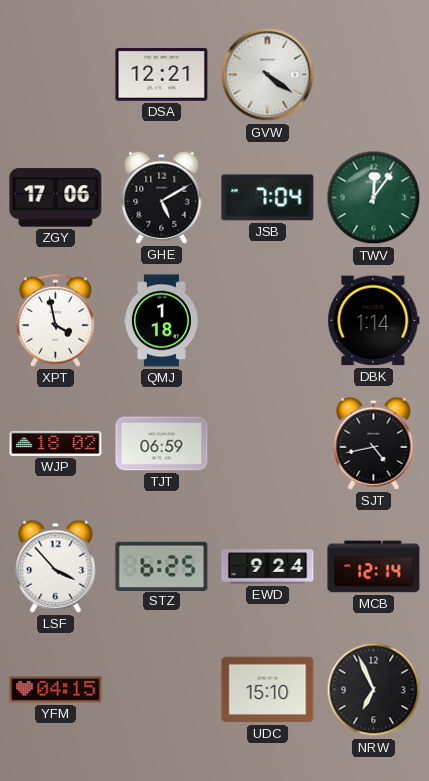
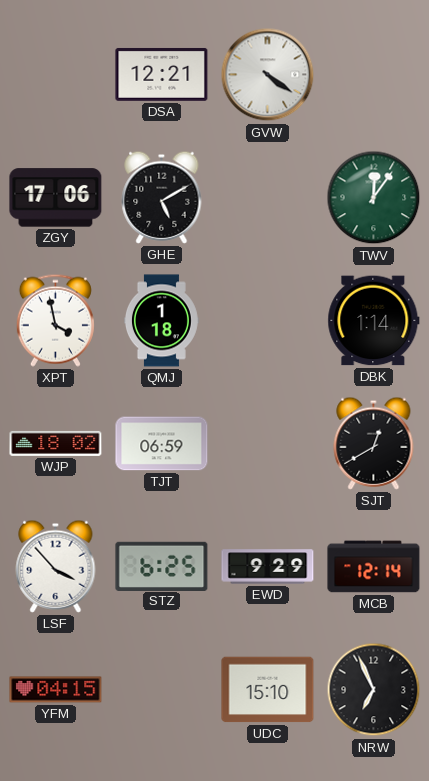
JSB: 7:04 -> none
SJT: 4:43 -> 12:40
EWD: 9:24 -> 9:29
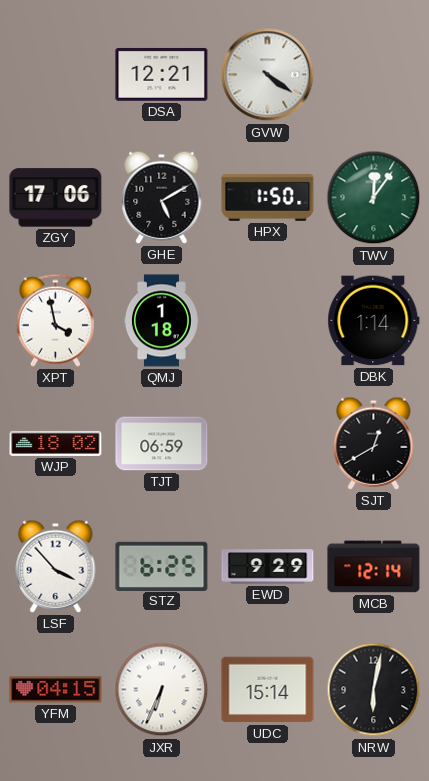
HPX: none -> 1:50
JXR: none -> 6:34
UDC: 15:10 -> 15:14
NRW: 6:56 -> 6:02
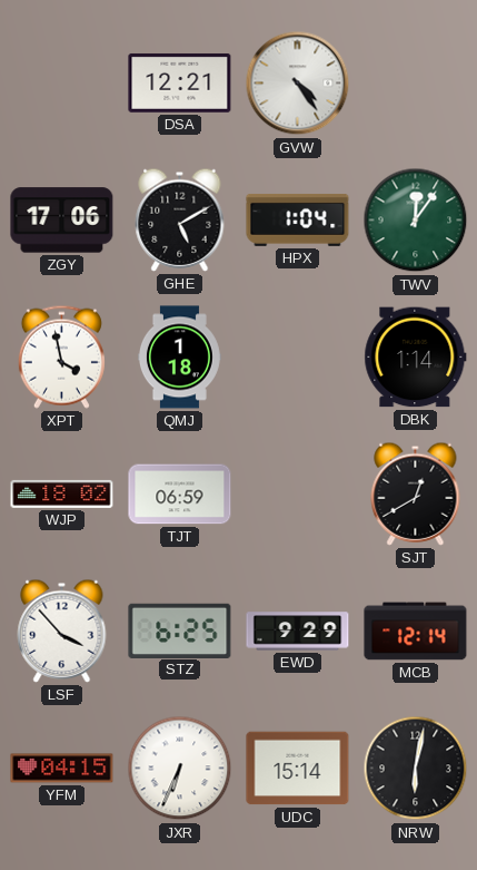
GVW: 4:21 -> 4:24
HPX: 1:50 -> 1:04
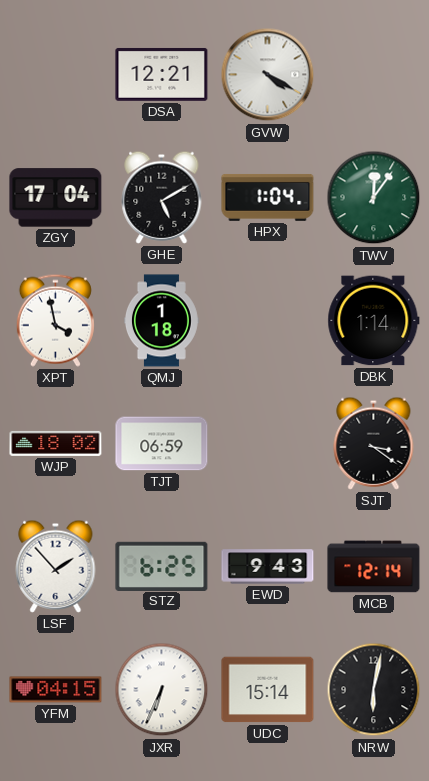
GVW: 4:24 -> 4:20
ZGY: 17:06 -> 17:04
SJT: 12:40 -> 3:21
LSF: 3:53 -> 1:53
EWD: 9:29 -> 9:43
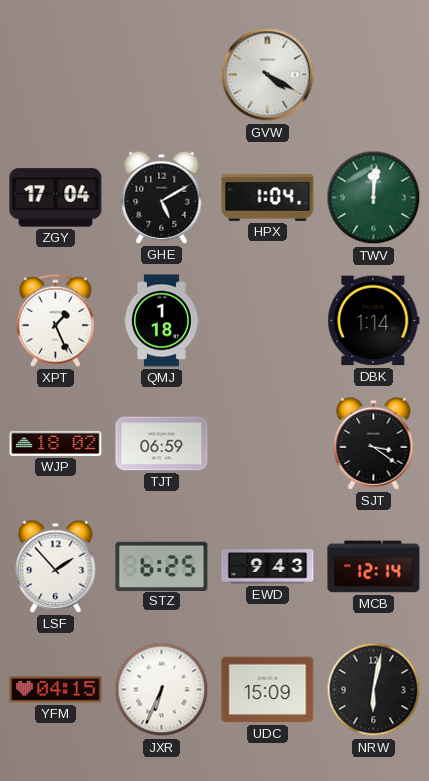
DSA: 12:21 -> none
TWV: 12:06 -> 12:01
XPT: 3:58 -> 1:26
UDC: 15:14 -> 15:09
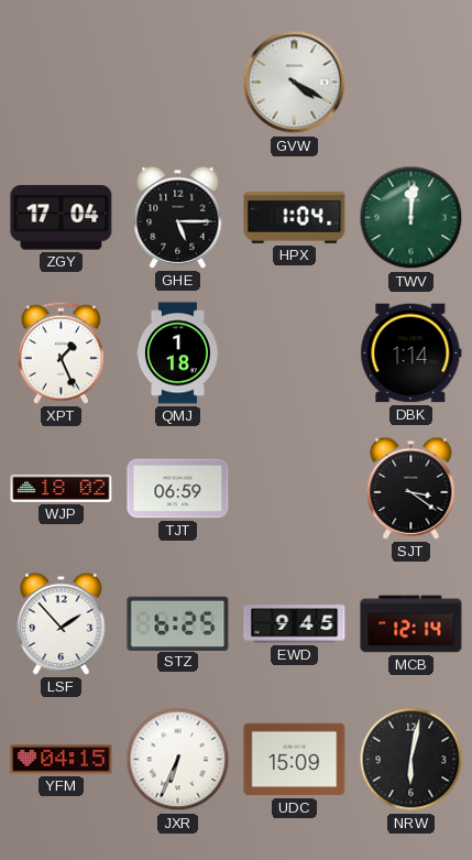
GHE: 5:10 -> 5:15
EWD: 9:43 -> 9:45
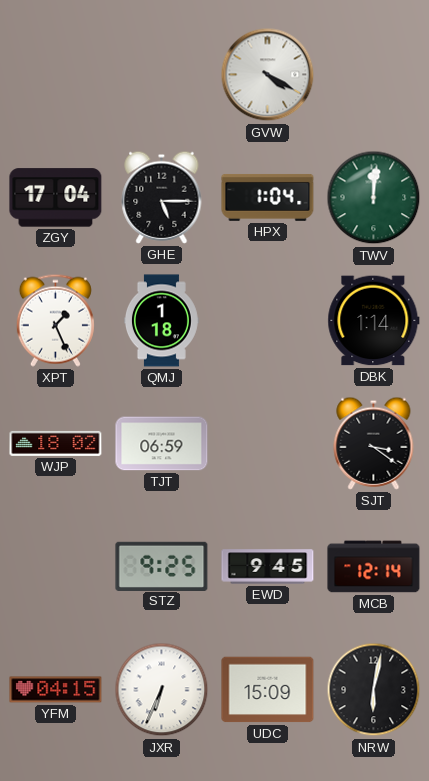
LSF: 1:53 -> none
STZ: 6:25 -> 9:25
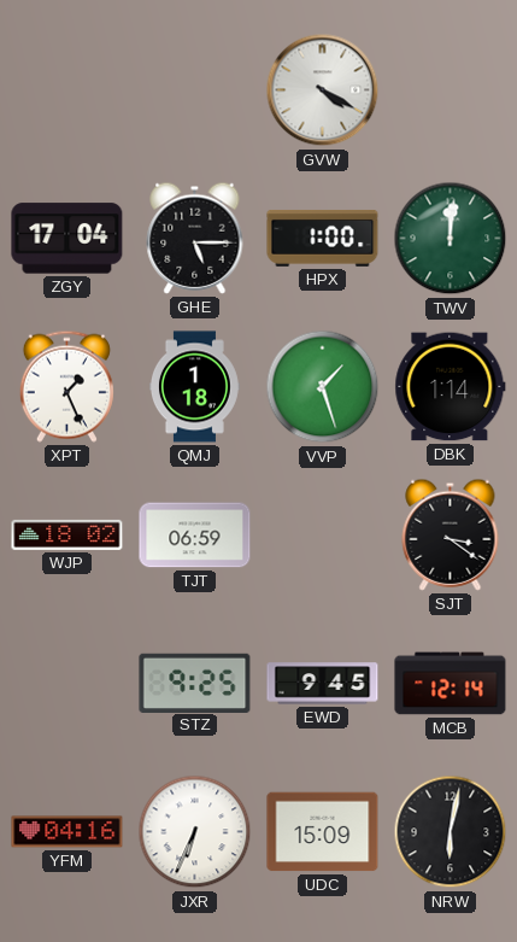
HPX: 1:04 -> 1:00
VVP: none -> 1:27
YFM: 04:15 -> 04:16
